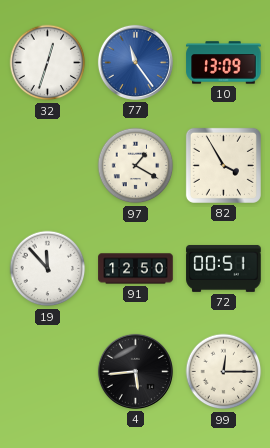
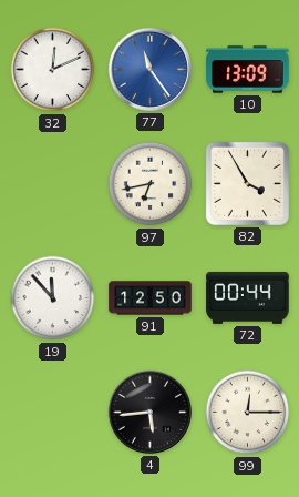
32: 12:33 -> 12:11
97: 1:20 -> 6:43
72: 00:51 -> 00:44
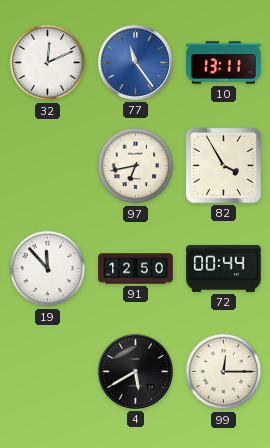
10: 13:09 -> 13:11
4: 5:44 -> 5:40
